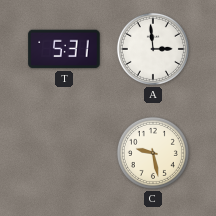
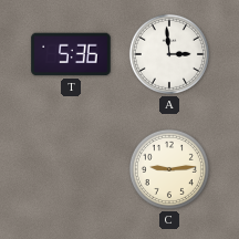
T: 5:31 -> 5:36
C: 9:28 -> 9:14
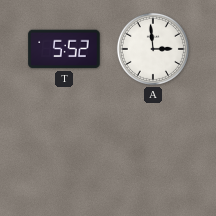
T: 5:36 -> 5:52
C: 9:14 -> none
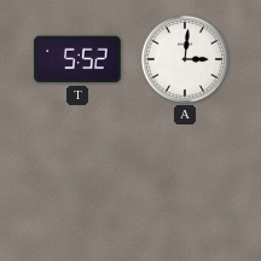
A: 2:59 -> 3:01
